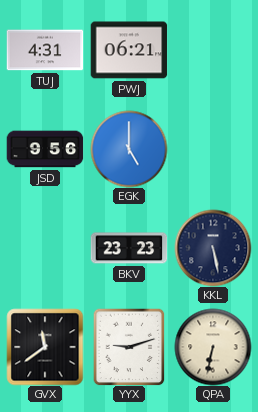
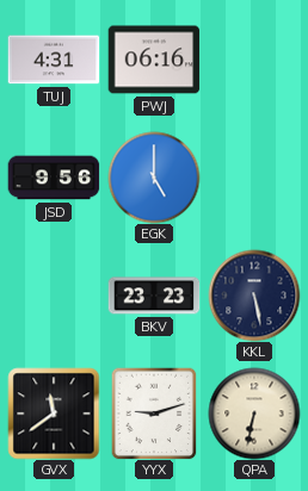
PWJ: 06:21 -> 06:16
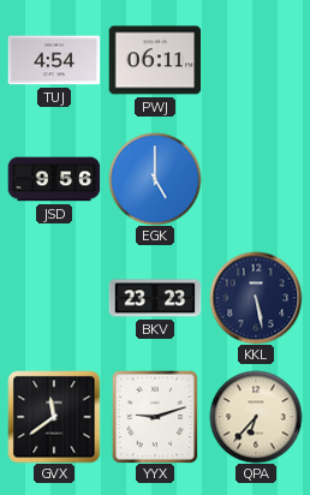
TUJ: 4:31 -> 4:54
PWJ: 06:16 -> 06:11
QPA: 6:32 -> 6:37
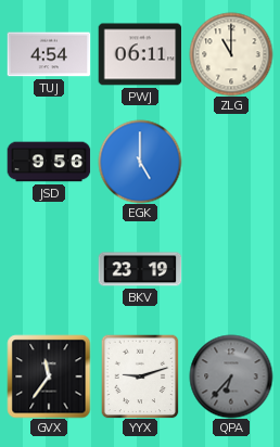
ZLG: none -> 11:00
BKV: 23:23 -> 23:19
KKL: 5:28 -> none
GVX: 11:39 -> 11:36
QPA dial: cream -> grey
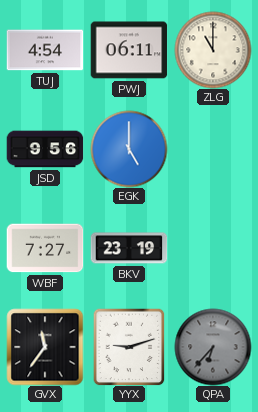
WBF: none -> 7:27
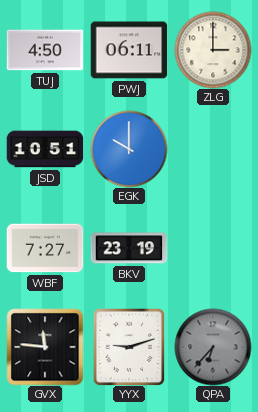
TUJ: 4:54 -> 4:50
ZLG: 11:00 -> 3:00
JSD: 9:56 -> 10:51
EGK: 5:00 -> 10:00
GVX: 11:36 -> 11:46
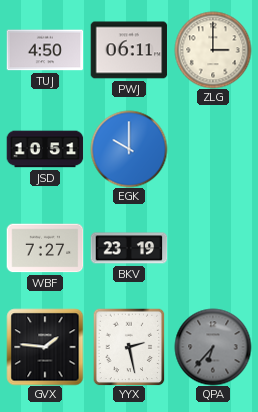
GVX: 11:46 -> 1:46
YYX: 9:12 -> 2:28
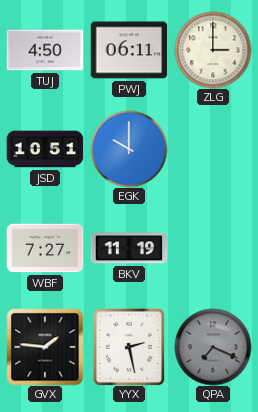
BKV: 23:19 -> 11:19
QPA: 6:37 -> 7:19
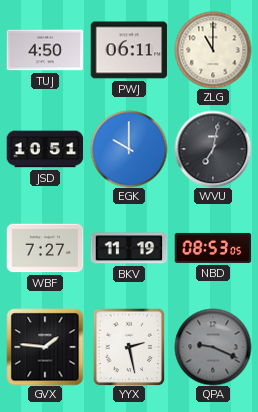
ZLG: 3:00 -> 11:00
WVU: none -> 7:02
NBD: none -> 08:53
QPA: 7:19 -> 9:19
